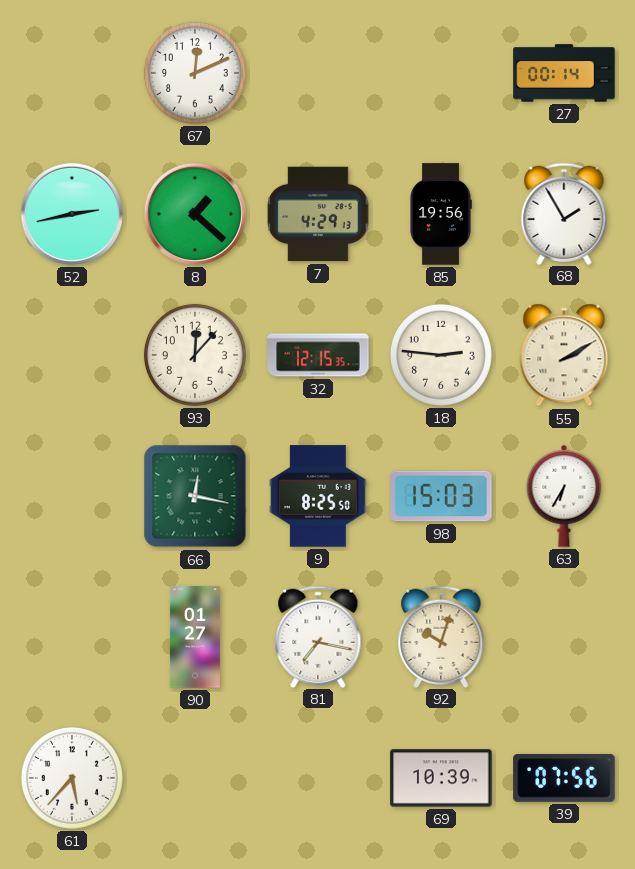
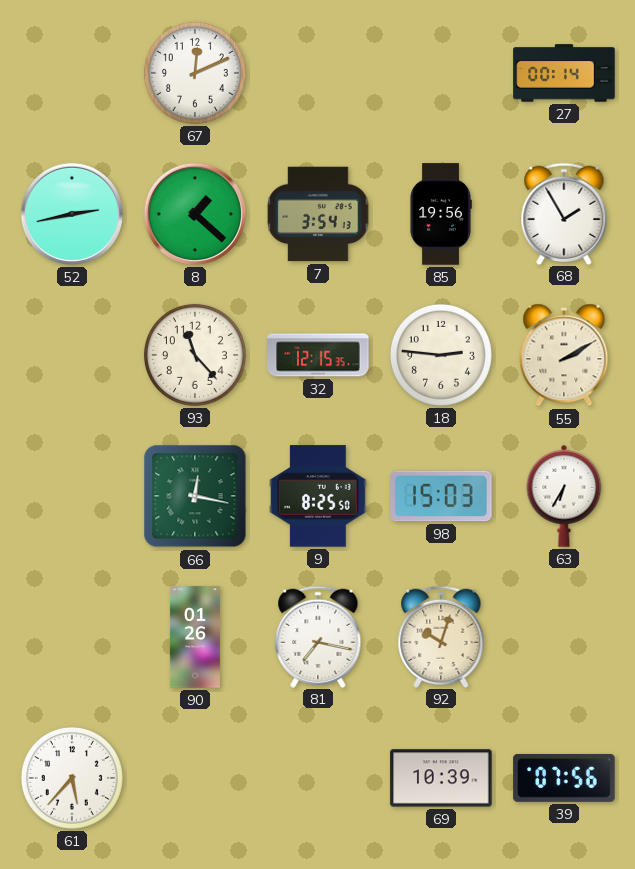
7: 4:29 -> 3:54
93: 12:07 -> 11:23
90: 01:27 -> 01:26
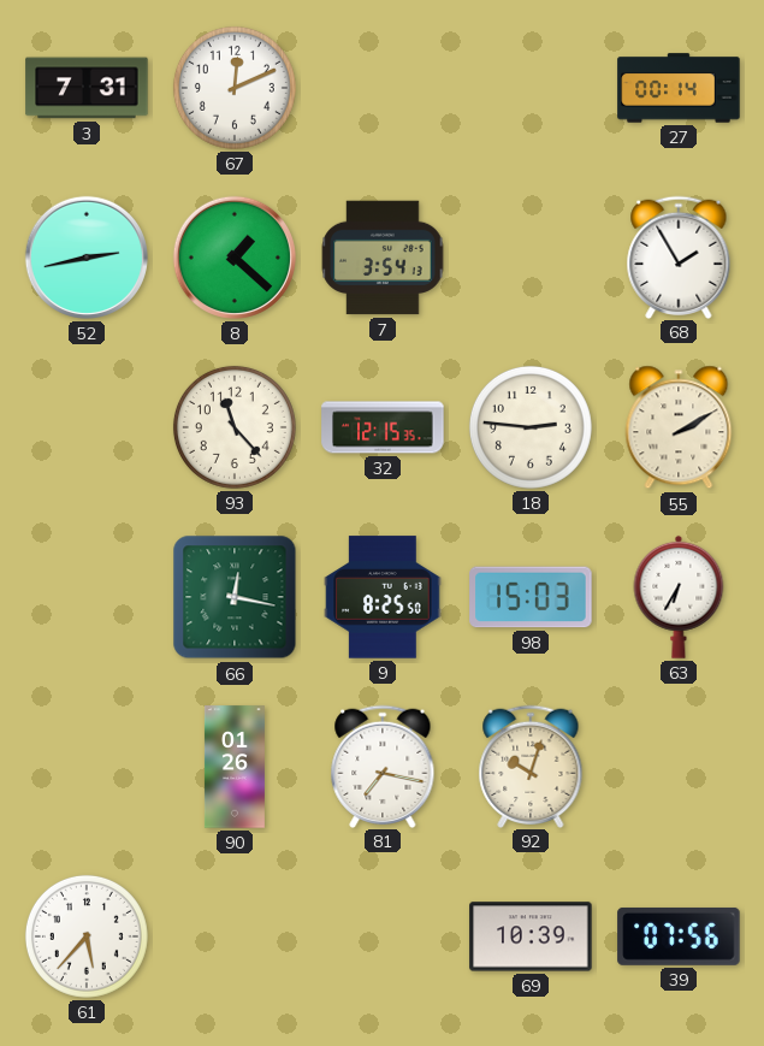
3: none -> 7:31
85: 19:56 -> none
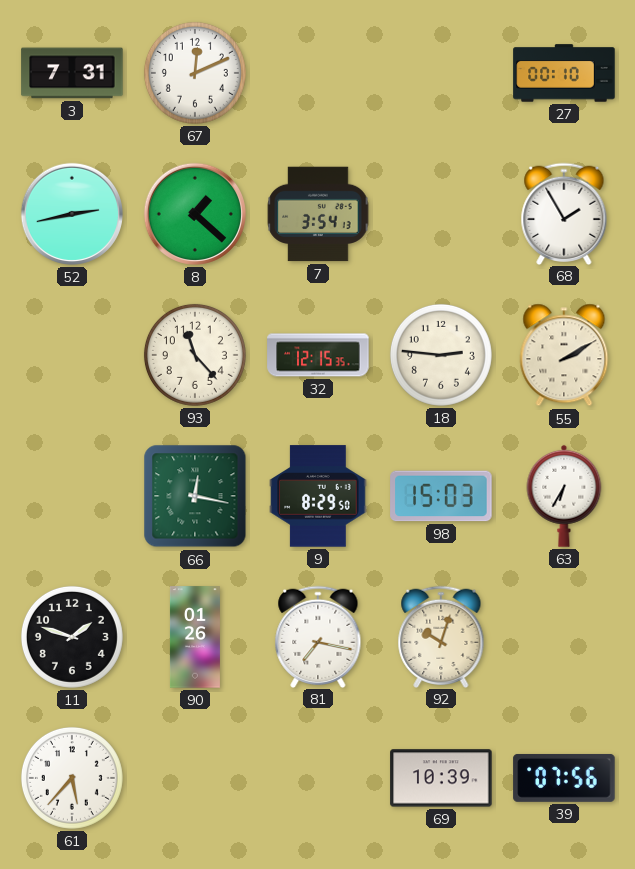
27: 00:14 -> 00:10
9: 8:25 -> 8:29
11: none -> 1:48
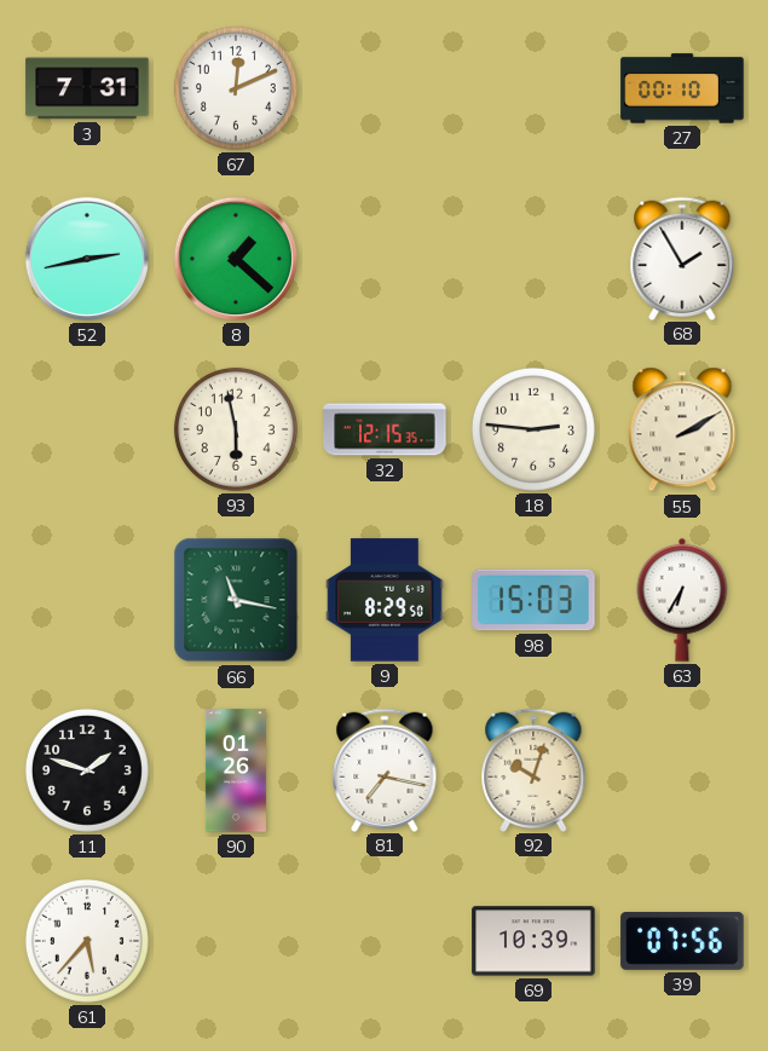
7: 3:54 -> none
93: 11:23 -> 5:58
66: 12:17 -> 11:17
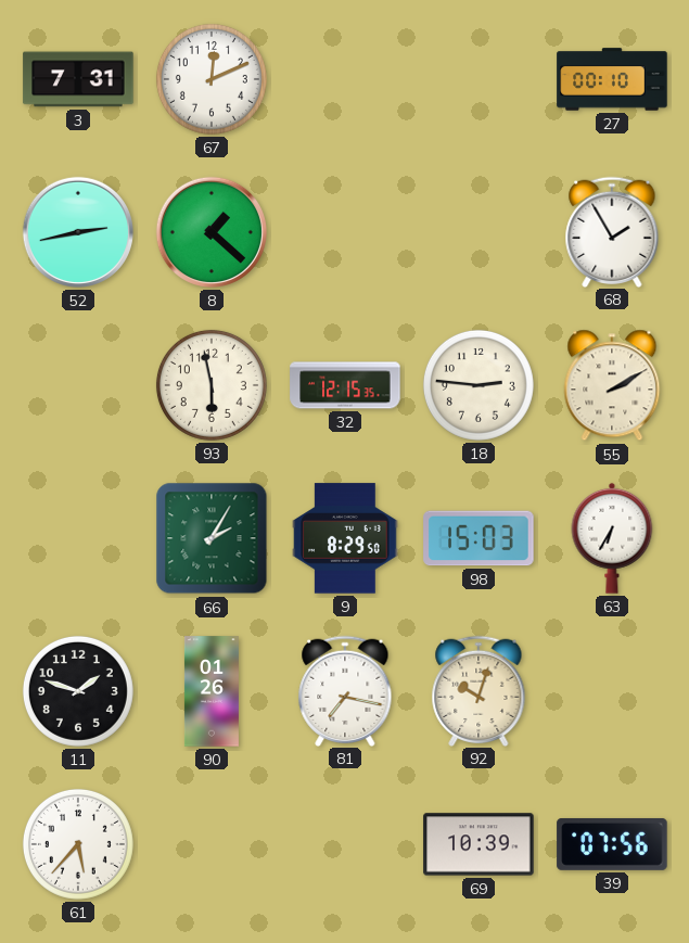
66: 11:17 -> 2:05
